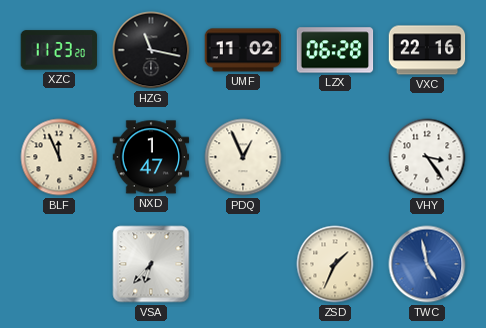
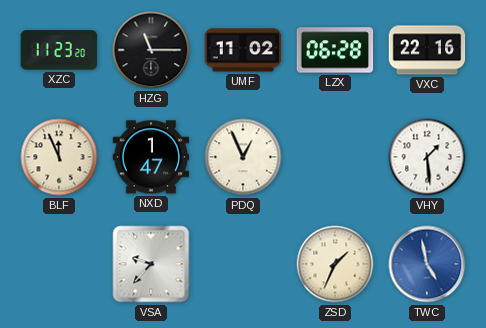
HZG: 11:17 -> 11:15
VHY: 3:24 -> 1:29
VSA: 6:37 -> 9:37
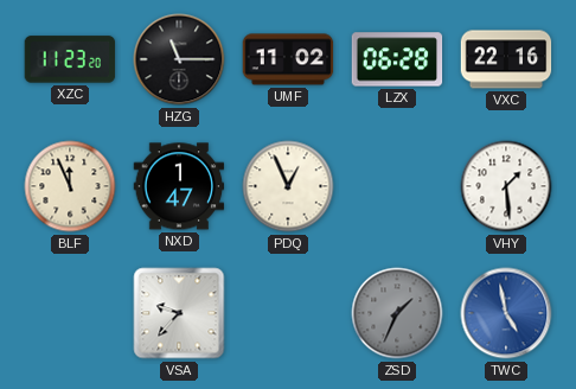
ZSD dial: cream -> grey
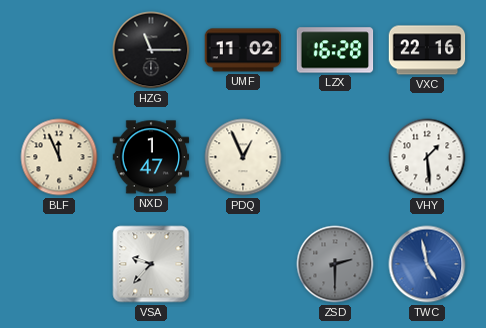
XZC: 11:23 -> none
LZX: 06:28 -> 16:28
ZSD: 1:34 -> 2:30
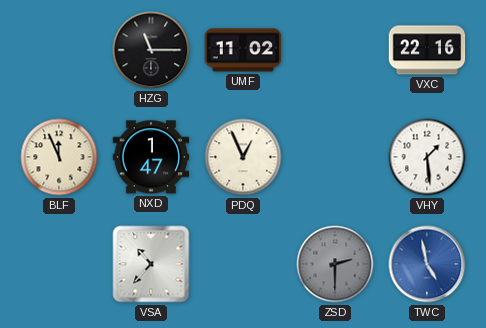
LZX: 16:28 -> none
VSA: 9:37 -> 10:37
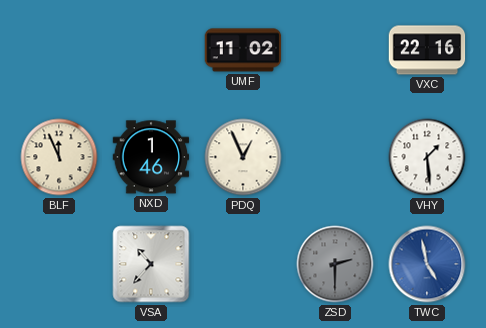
HZG: 11:15 -> none
NXD: 1:47 -> 1:46
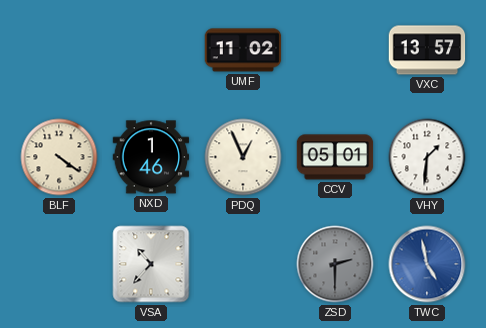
VXC: 22:16 -> 13:57
BLF: 11:56 -> 4:21
CCV: none -> 05:01
VHY: 1:29 -> 1:31
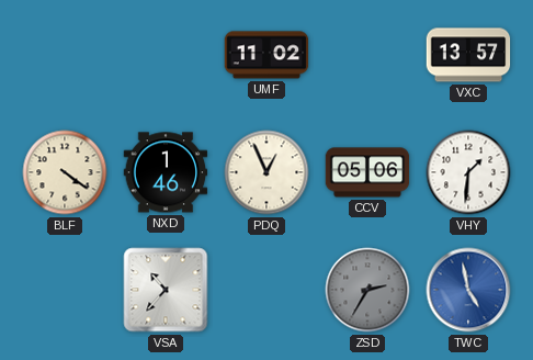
CCV: 05:01 -> 05:06
ZSD: 2:30 -> 2:35
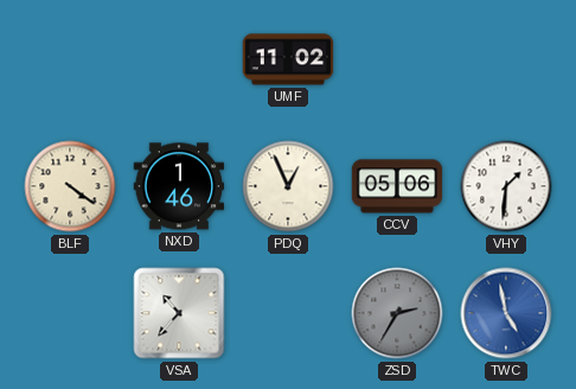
VXC: 13:57 -> none
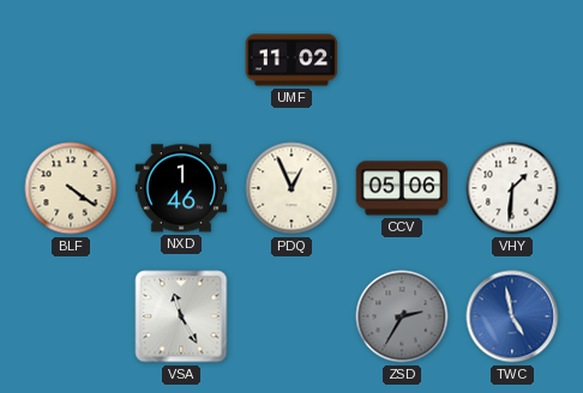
VSA: 10:37 -> 11:25
